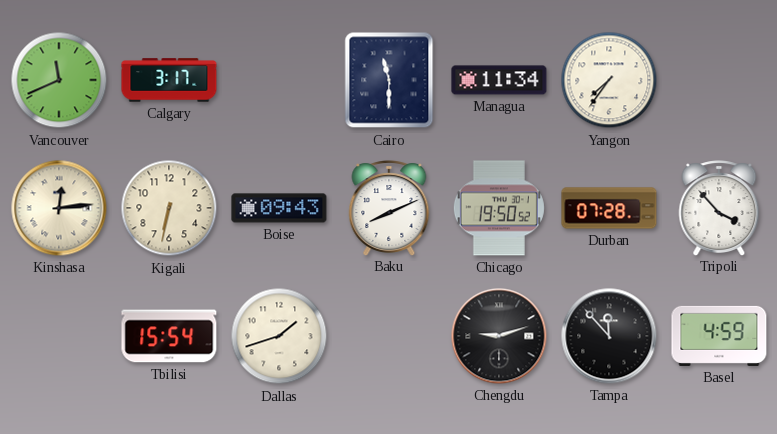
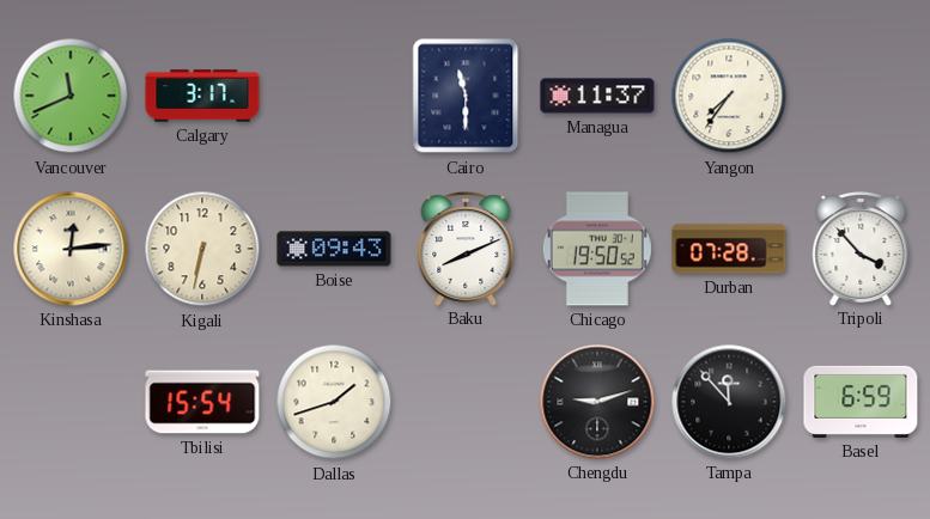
Managua: 11:34 -> 11:37
Basel: 4:59 -> 6:59
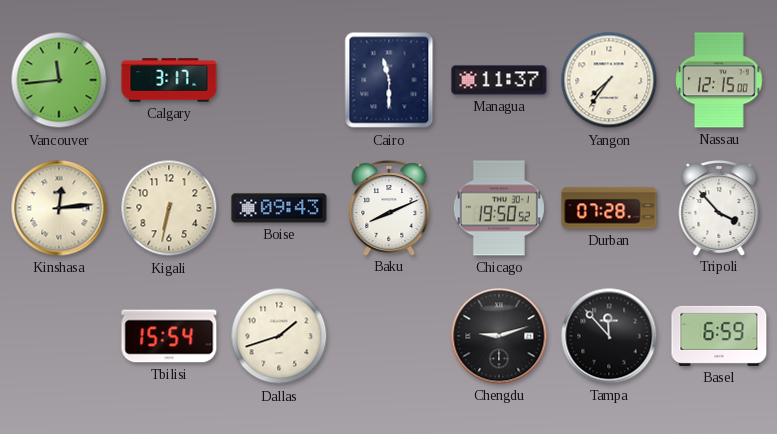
Vancouver: 11:41 -> 11:44
Nassau: none -> 12:15
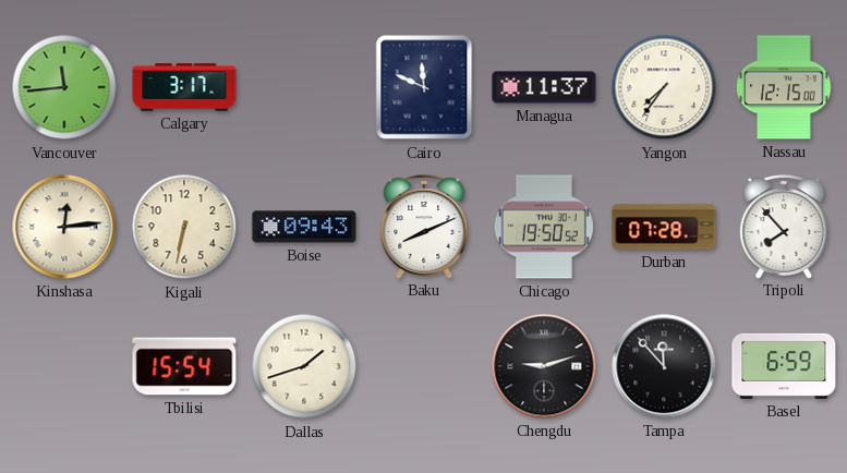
Cairo: 11:30 -> 11:49
Tripoli: 3:53 -> 7:53
